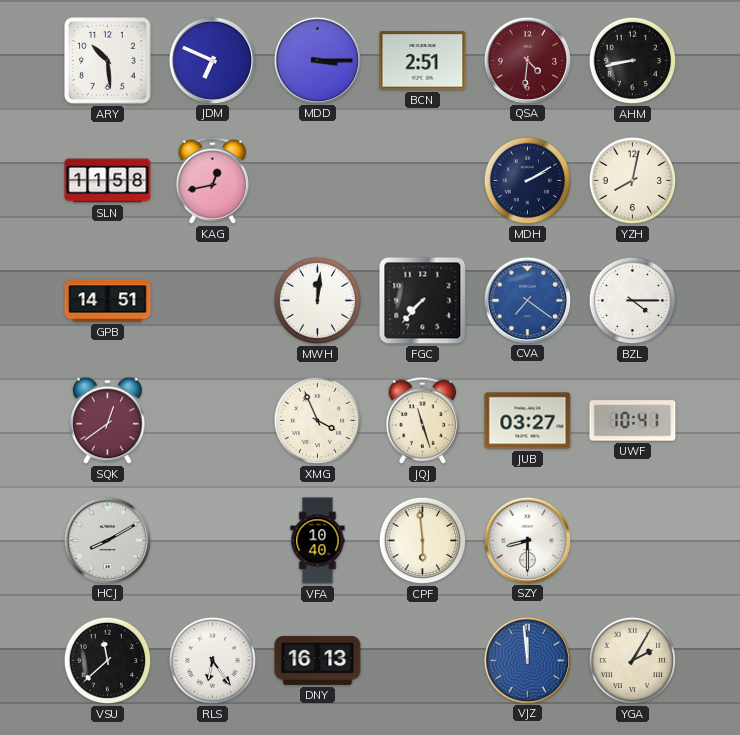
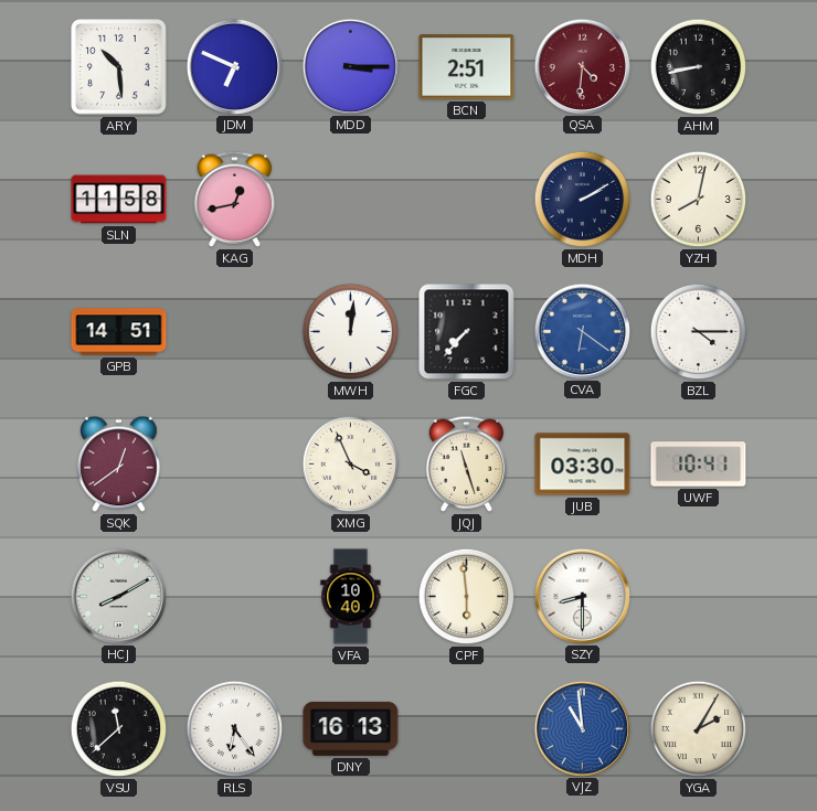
CVA: 7:21 -> 6:21
JUB: 03:27 -> 03:30
VJZ: 11:59 -> 10:59
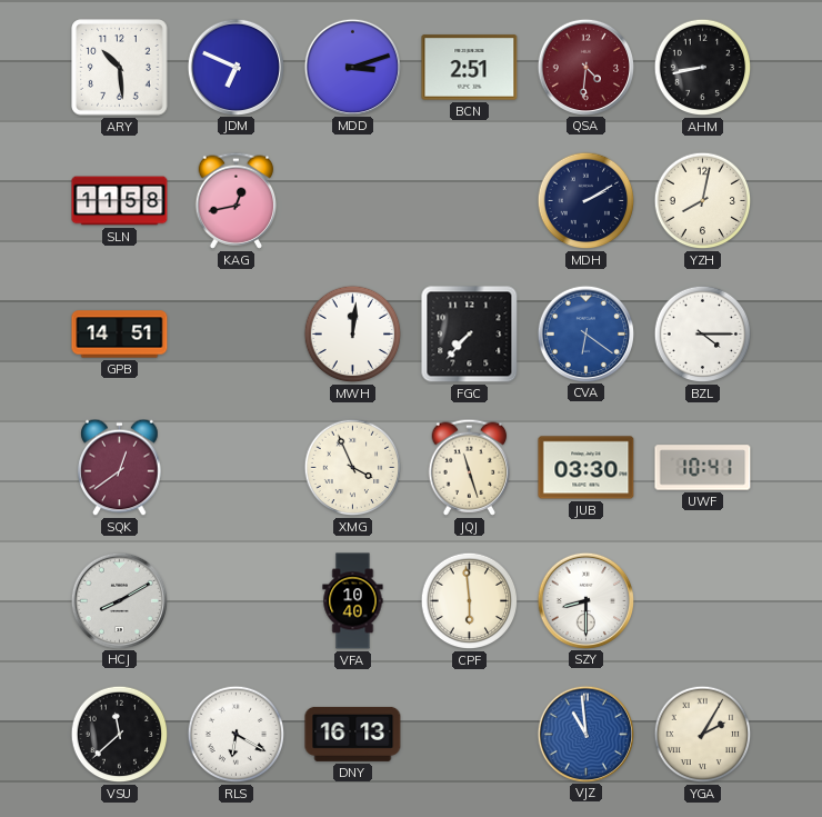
MDD: 3:15 -> 3:12
RLS: 6:24 -> 6:20
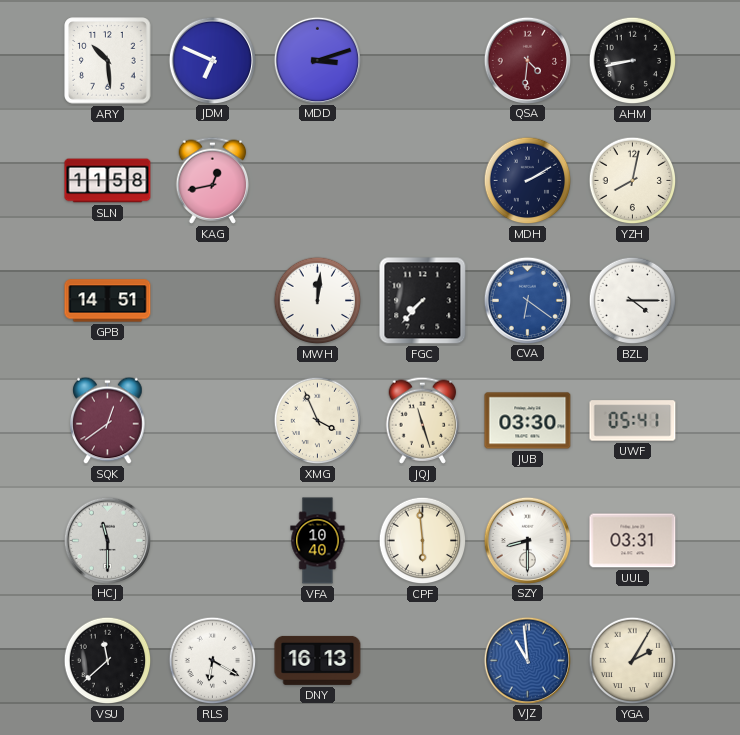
BCN: 2:51 -> none
UWF: 10:41 -> 05:41
HCJ: 8:10 -> 11:30
UUL: none -> 03:31
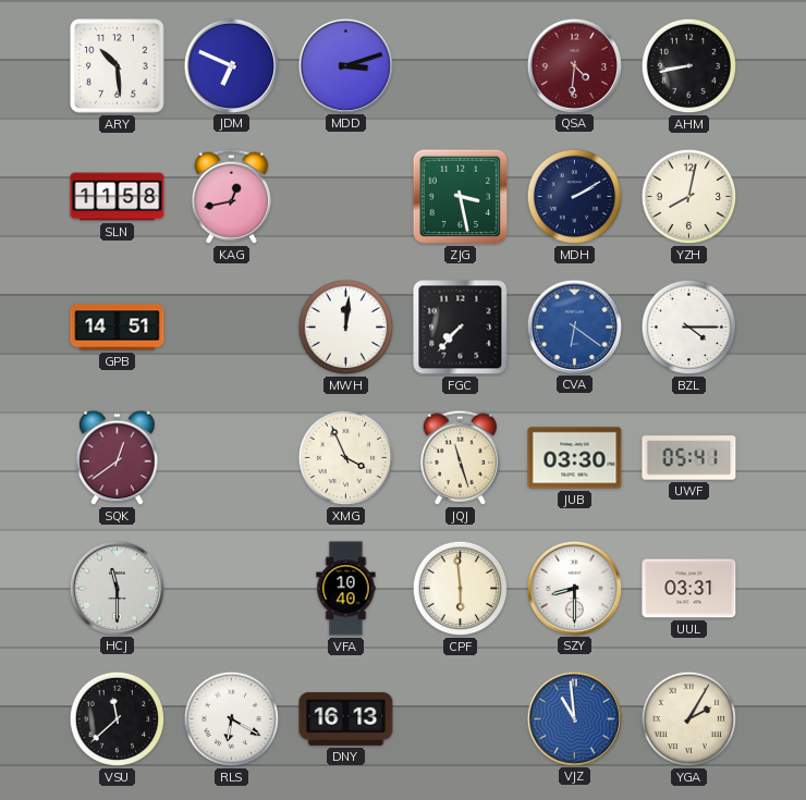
ZJG: none -> 3:28
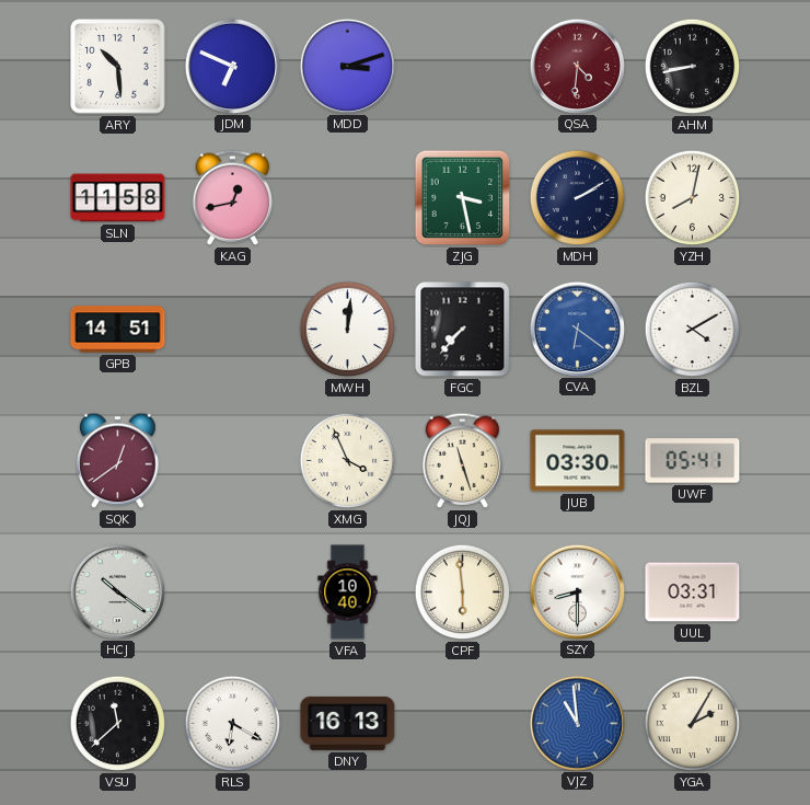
BZL: 4:15 -> 4:10
HCJ: 11:30 -> 10:21
